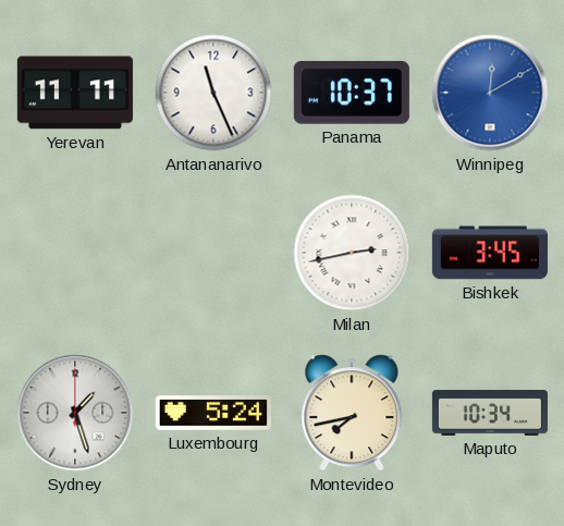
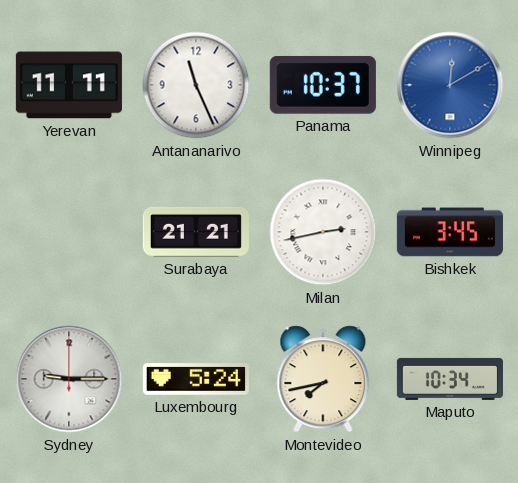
Surabaya: none -> 21:21
Sydney: 1:27 -> 9:15
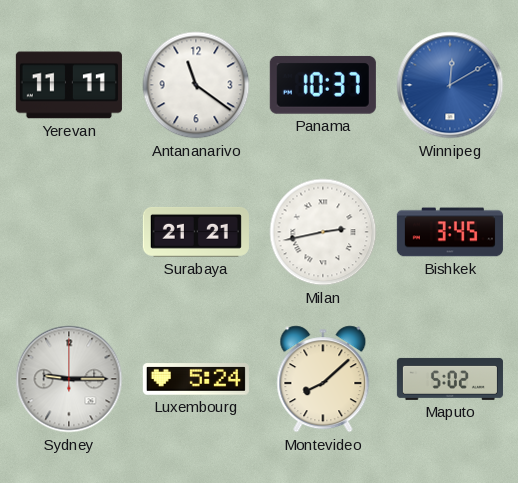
Antananarivo: 11:26 -> 11:21
Montevideo: 7:43 -> 8:08
Maputo: 10:34 -> 5:02
